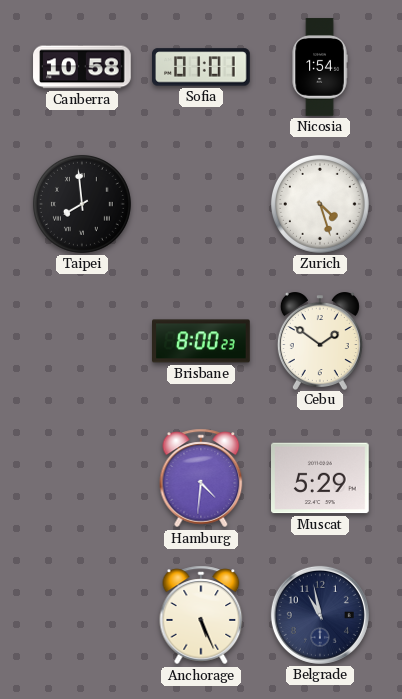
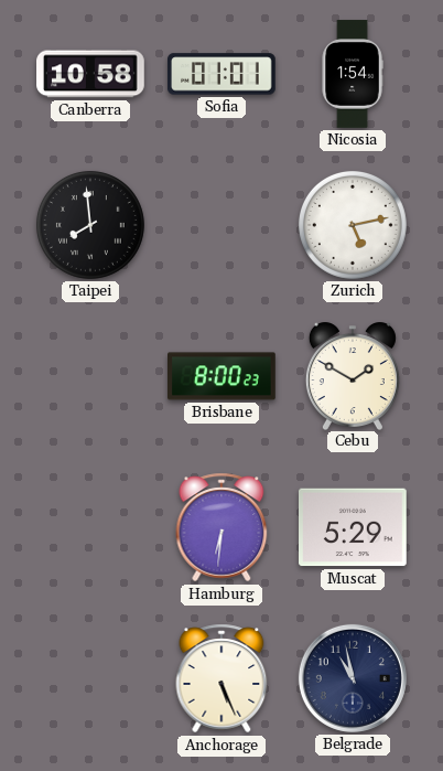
Zurich: 4:27 -> 5:13
Cebu: 1:51 -> 1:50
Hamburg: 4:31 -> 6:31
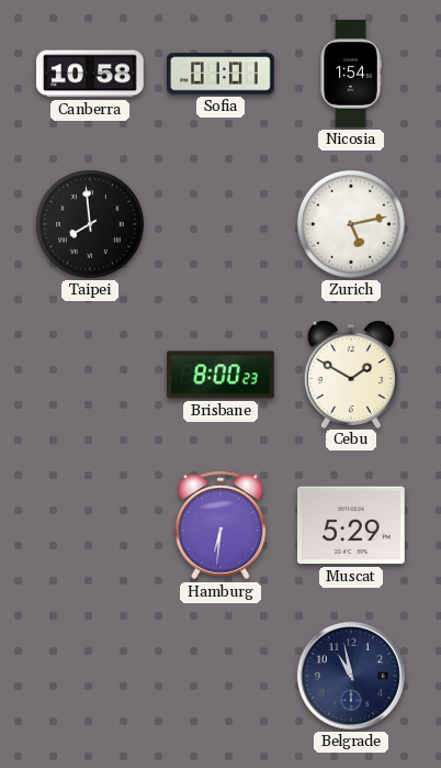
Anchorage: 5:26 -> none
